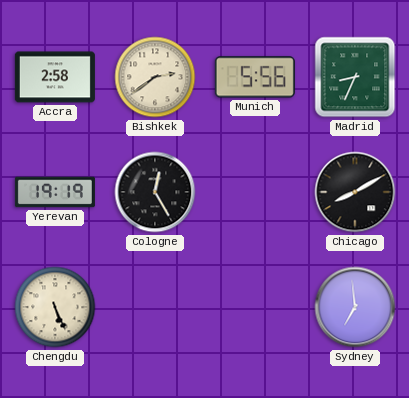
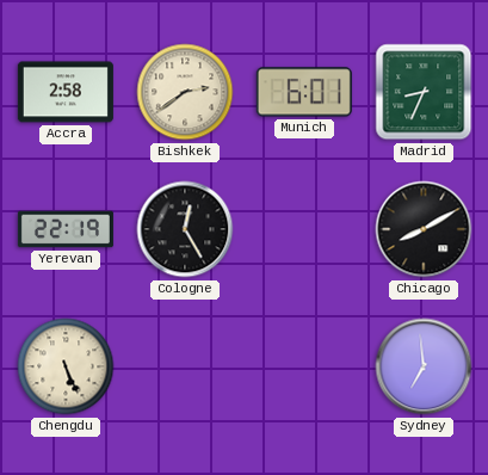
Munich: 5:56 -> 6:01
Yerevan: 19:19 -> 22:19
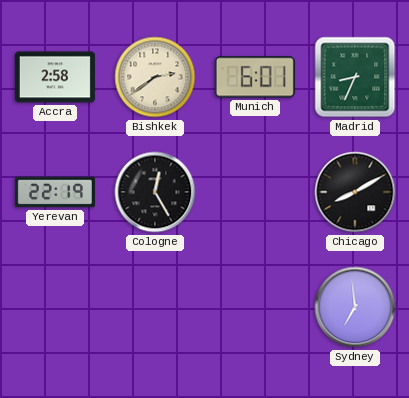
Chengdu: 5:26 -> none
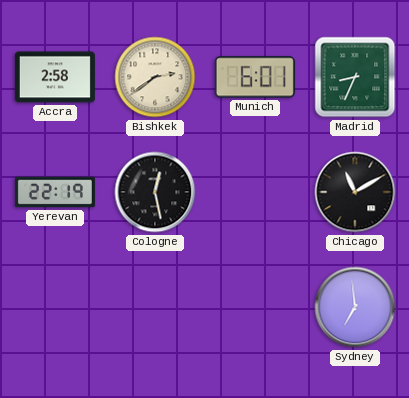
Cologne: 12:25 -> 12:28
Chicago: 8:10 -> 11:10
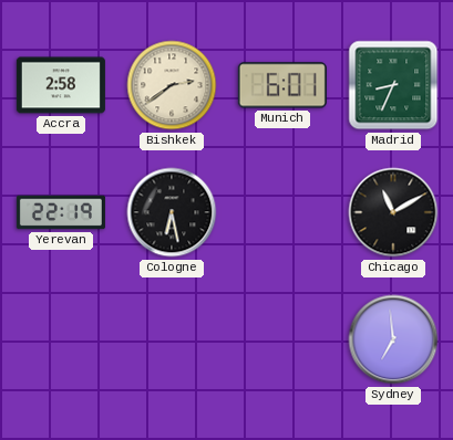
Cologne: 12:28 -> 6:28
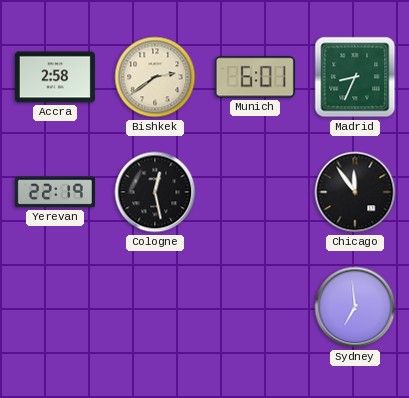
Cologne: 6:28 -> 12:28
Chicago: 11:10 -> 11:54
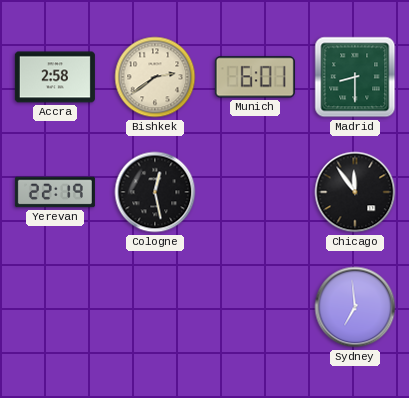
Madrid: 8:34 -> 8:30
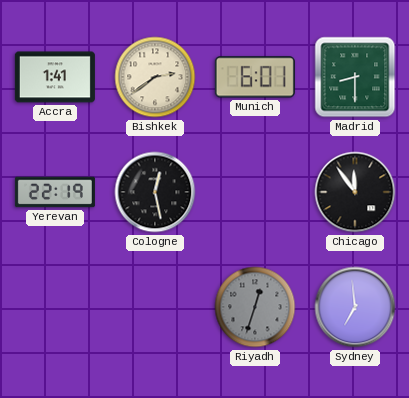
Accra: 2:58 -> 1:41
Riyadh: none -> 12:33
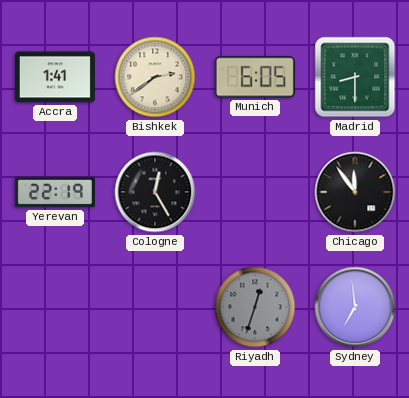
Munich: 6:01 -> 6:05
Cologne: 12:28 -> 12:25
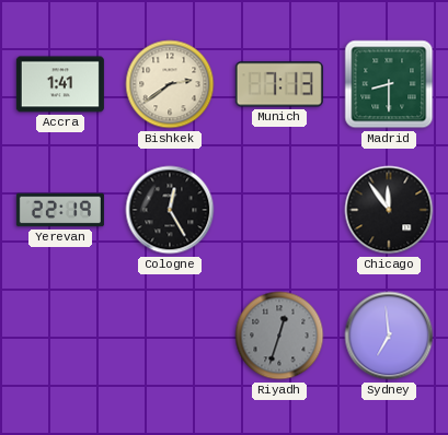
Munich: 6:05 -> 7:13
